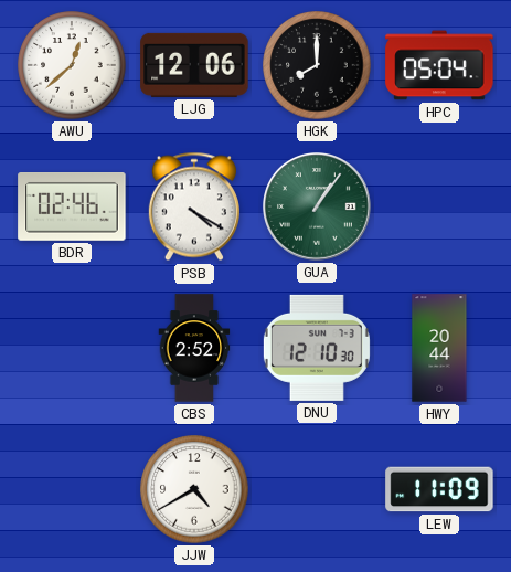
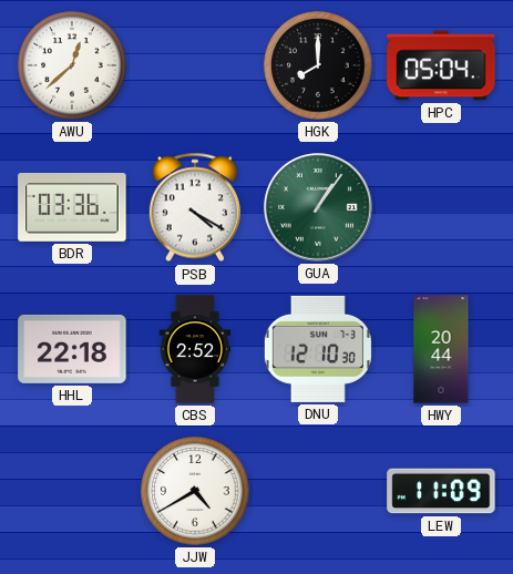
LJG: 12:06 -> none
BDR: 02:46 -> 03:36
HHL: none -> 22:18
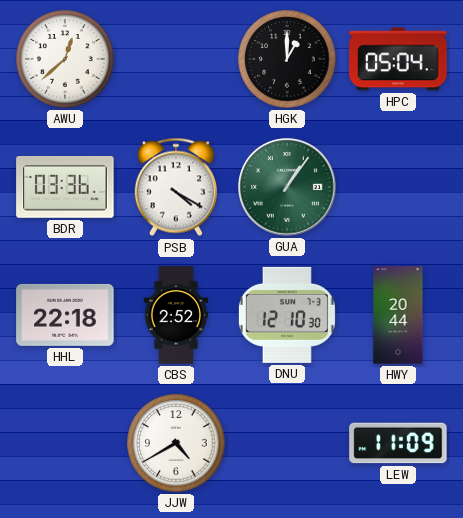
HGK: 8:00 -> 1:00
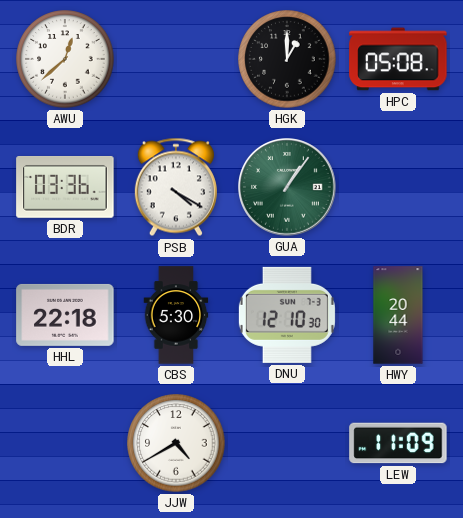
HPC: 05:04 -> 05:08
CBS: 2:52 -> 5:30
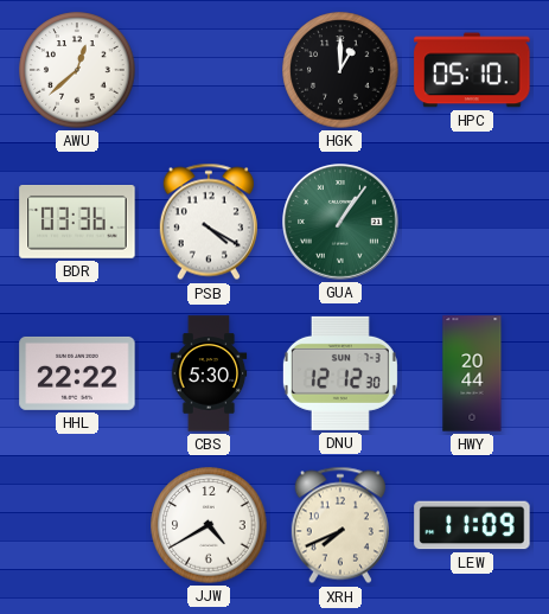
HPC: 05:08 -> 05:10
HHL: 22:18 -> 22:22
DNU: 12:10 -> 12:12
XRH: none -> 7:41
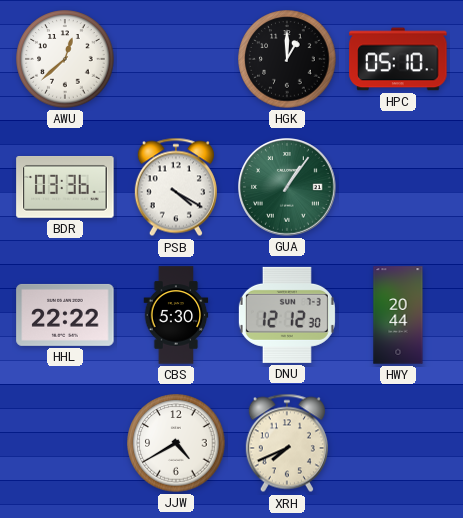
LEW: 11:09 -> none
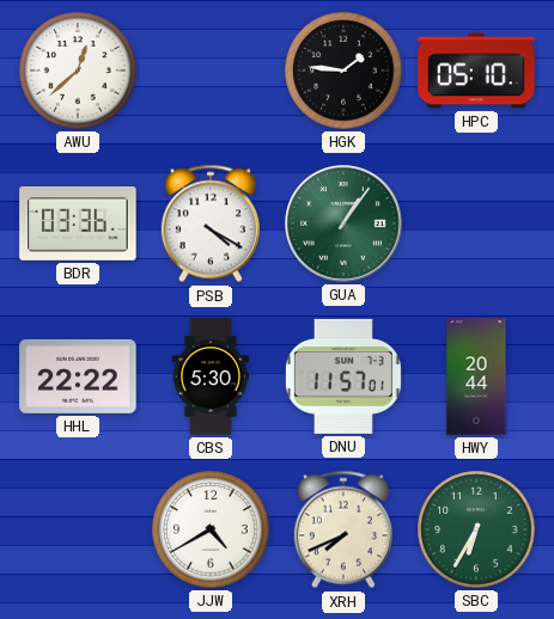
HGK: 1:00 -> 1:46
DNU: 12:12 -> 11:57
SBC: none -> 6:35
